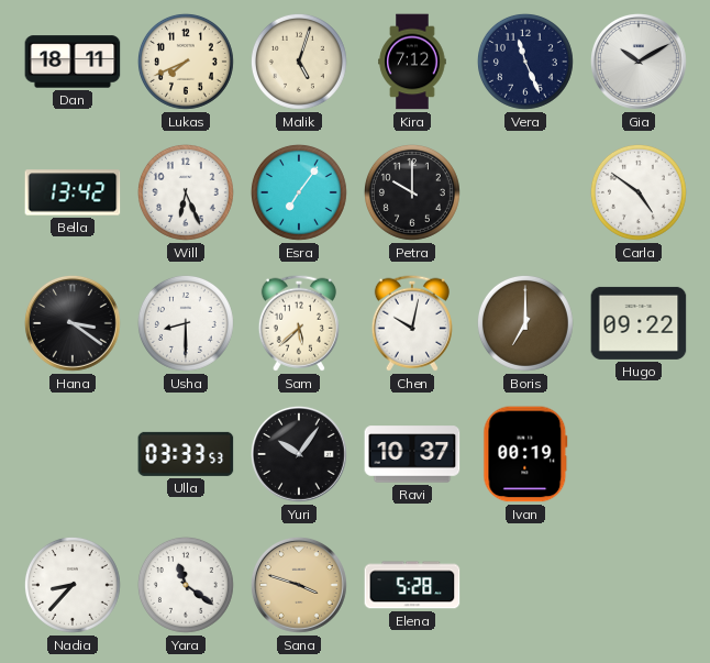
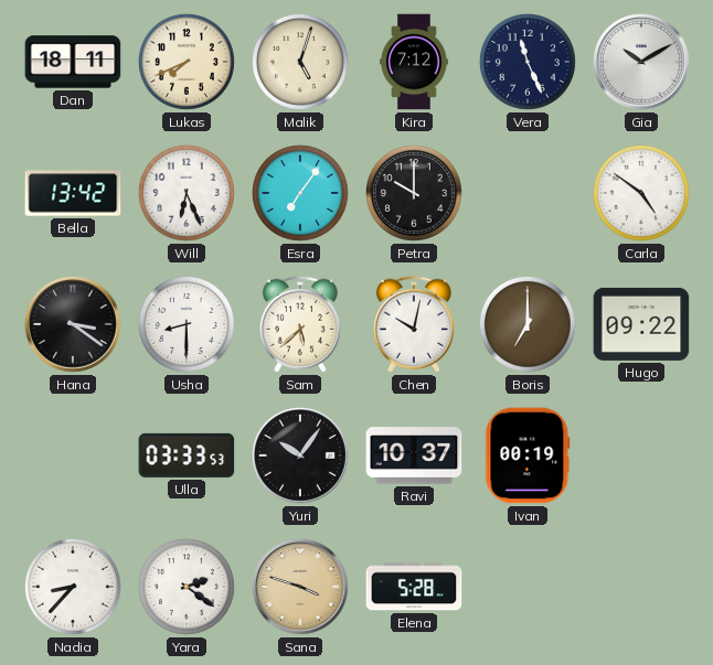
Yara: 11:21 -> 2:21
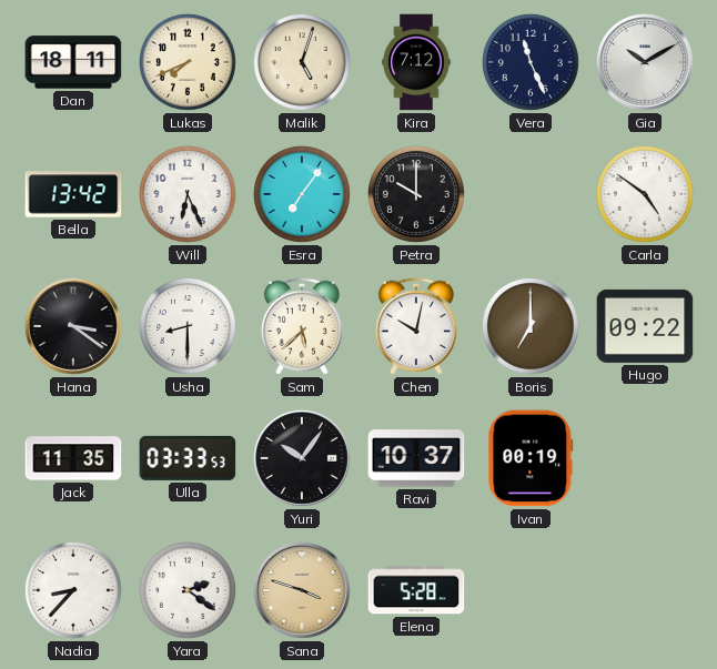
Jack: none -> 11:35
